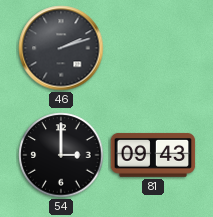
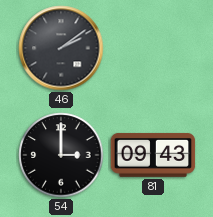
46: 2:12 -> 2:09
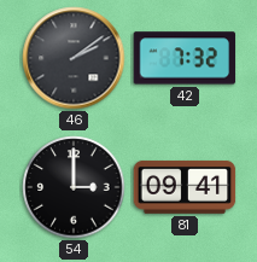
42: none -> 7:32
81: 09:43 -> 09:41
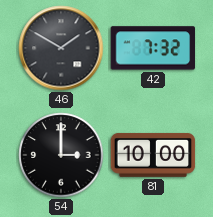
46: 2:09 -> 1:50
81: 09:41 -> 10:00
